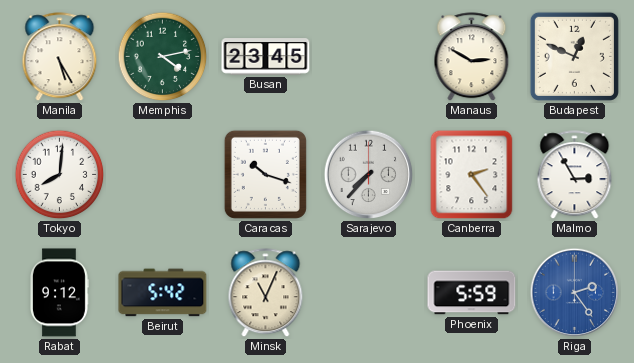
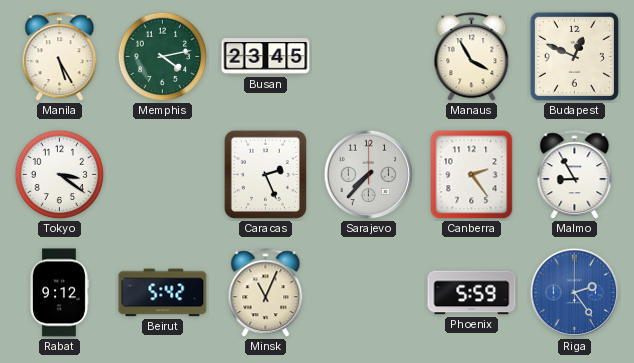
Manaus: 2:50 -> 3:55
Tokyo: 8:01 -> 3:21
Caracas: 10:18 -> 2:26
Malmo: 2:55 -> 8:55
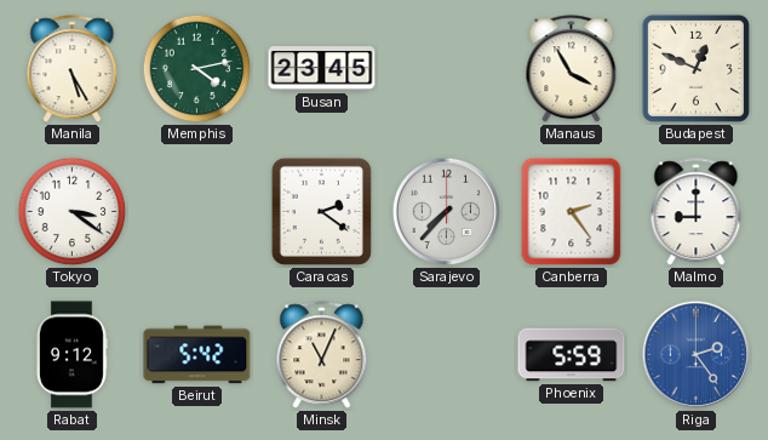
Caracas: 2:26 -> 2:21
Malmo: 8:55 -> 9:00
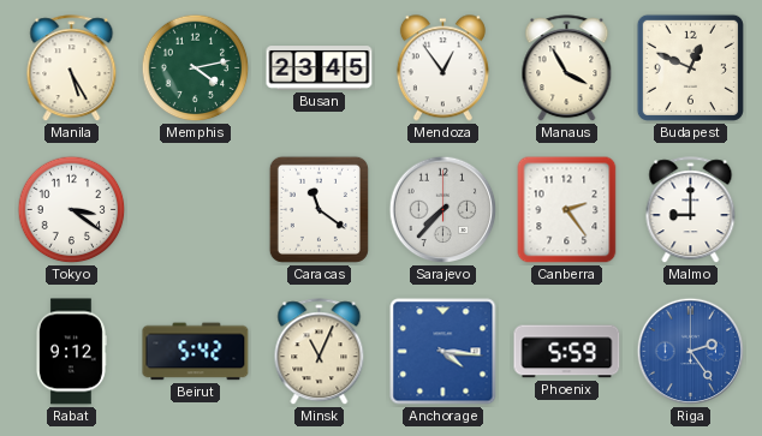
Mendoza: none -> 12:54
Caracas: 2:21 -> 11:21
Anchorage: none -> 4:16
